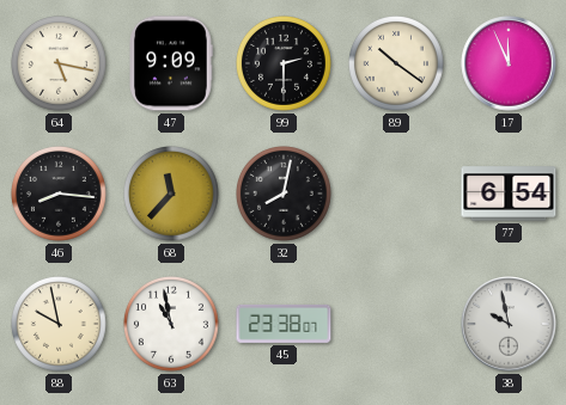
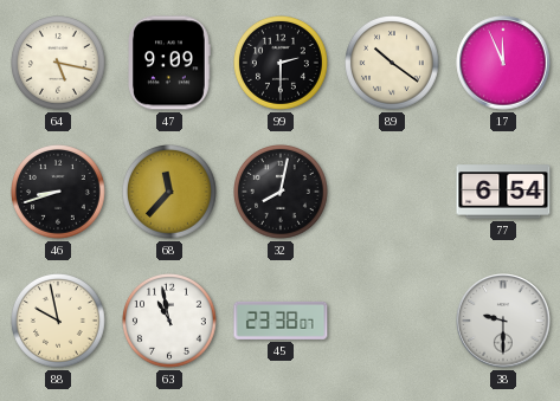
46: 8:16 -> 8:42
38: 9:58 -> 9:30
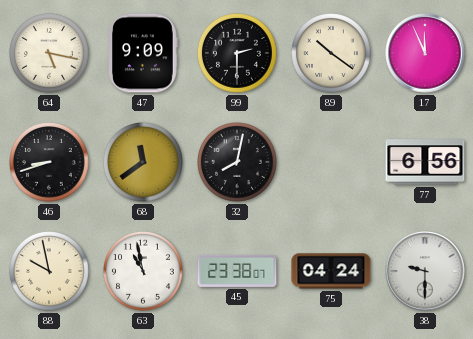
68: 11:37 -> 11:39
77: 6:54 -> 6:56
75: none -> 04:24
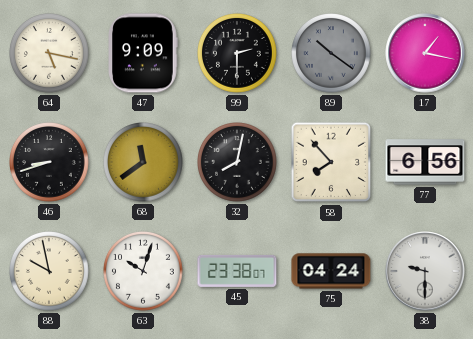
89 dial: cream -> grey
17: 11:56 -> 1:17
58: none -> 7:53
63: 10:58 -> 10:03
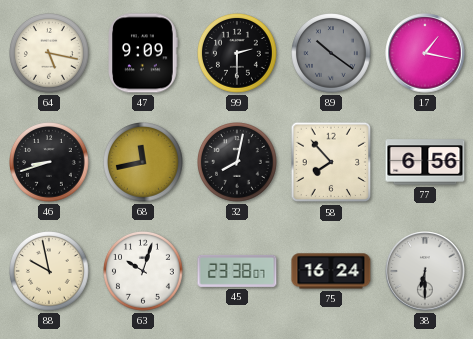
68: 11:39 -> 11:43
75: 04:24 -> 16:24
38: 9:30 -> 6:30
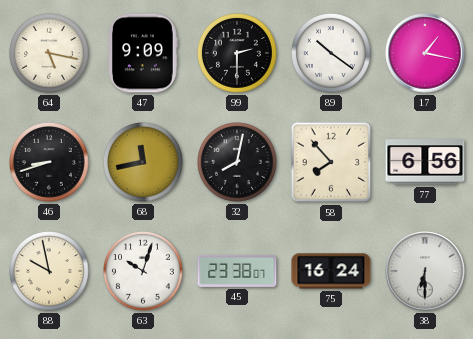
89 dial: grey -> white
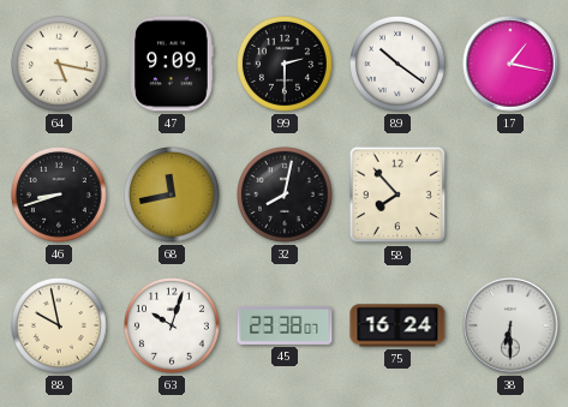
77: 6:56 -> none
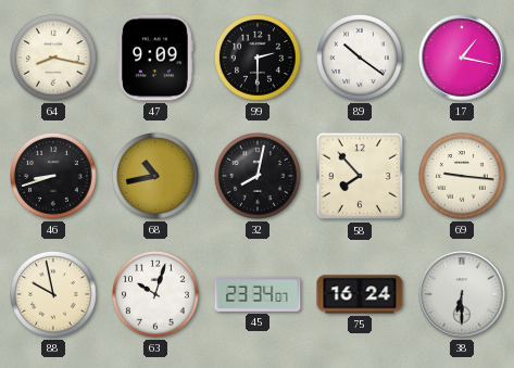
64: 5:17 -> 8:17
68: 11:43 -> 10:43
69: none -> 9:16
45: 23:38 -> 23:34
